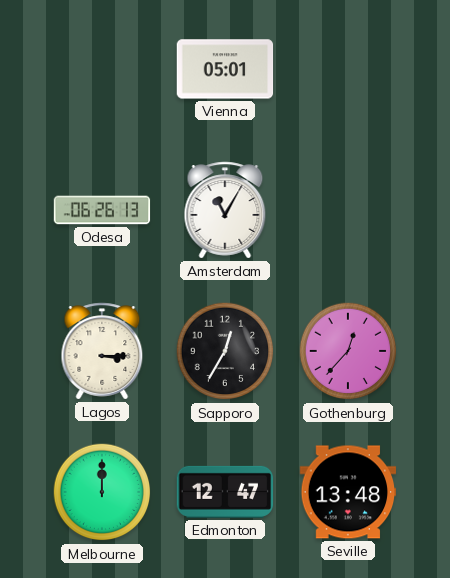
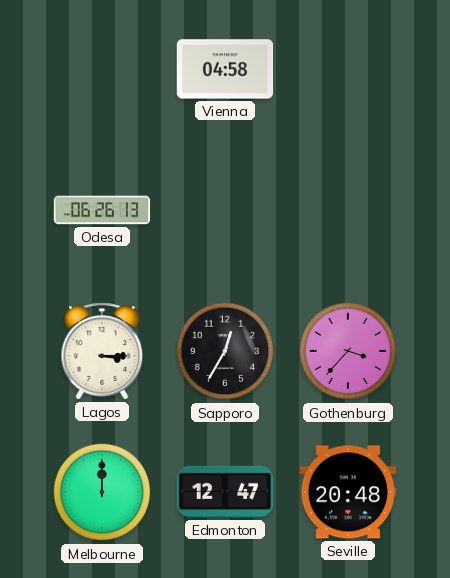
Vienna: 05:01 -> 04:58
Amsterdam: 11:05 -> none
Gothenburg: 12:37 -> 3:37
Seville: 13:48 -> 20:48
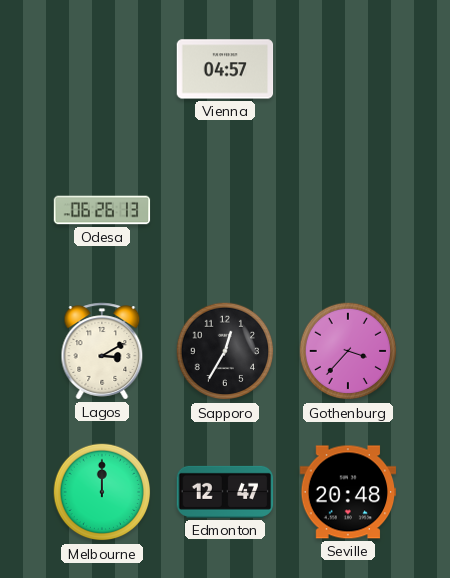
Vienna: 04:58 -> 04:57
Lagos: 3:15 -> 3:10
